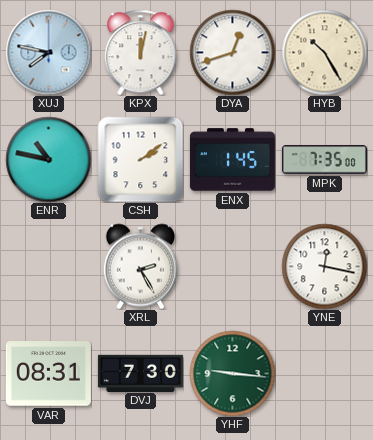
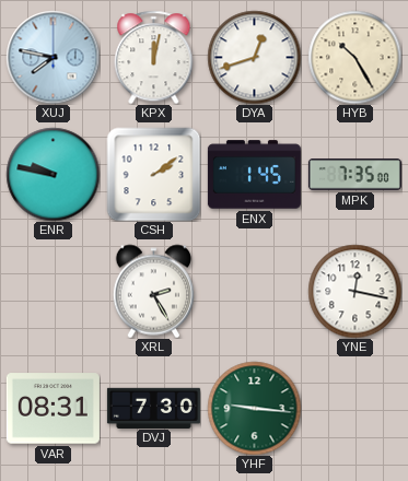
ENR: 10:47 -> 9:47
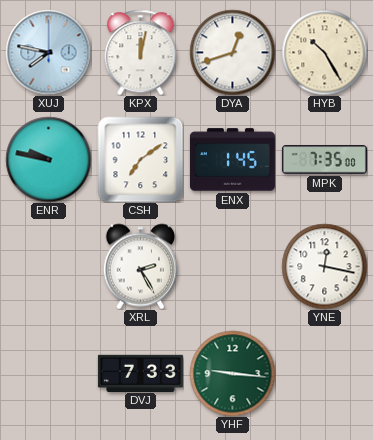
CSH: 2:09 -> 7:09
VAR: 08:31 -> none
DVJ: 7:30 -> 7:33
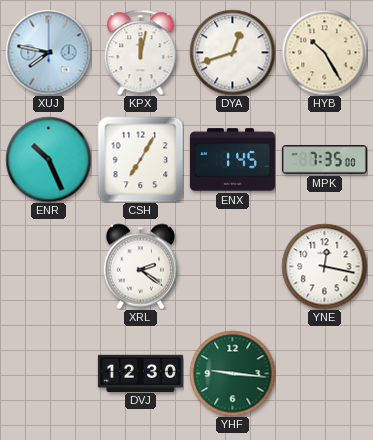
ENR: 9:47 -> 10:26
CSH: 7:09 -> 7:05
XRL: 2:25 -> 2:21
DVJ: 7:33 -> 12:30
